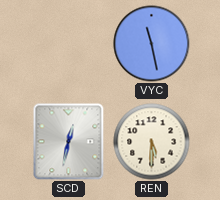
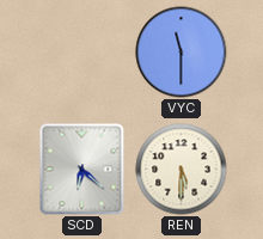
VYC: 11:28 -> 11:30
SCD: 12:32 -> 6:22
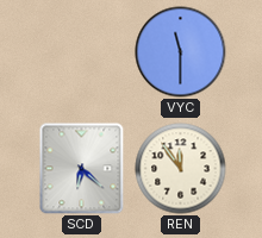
REN: 5:30 -> 11:54
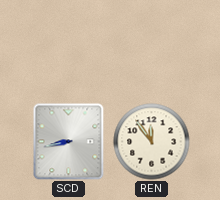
VYC: 11:30 -> none
SCD: 6:22 -> 8:43
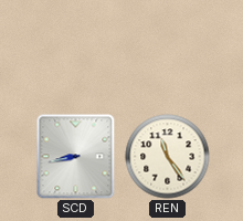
REN: 11:54 -> 11:24
